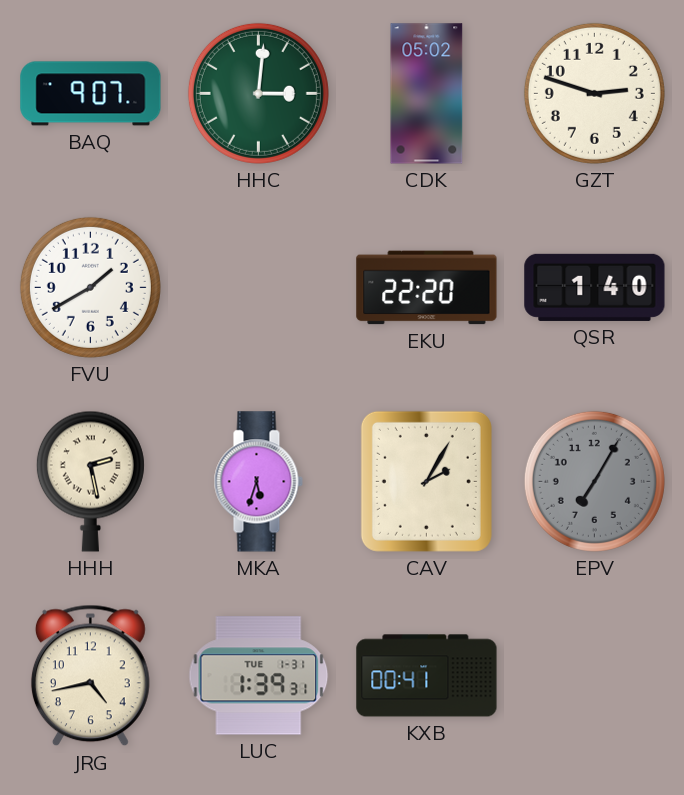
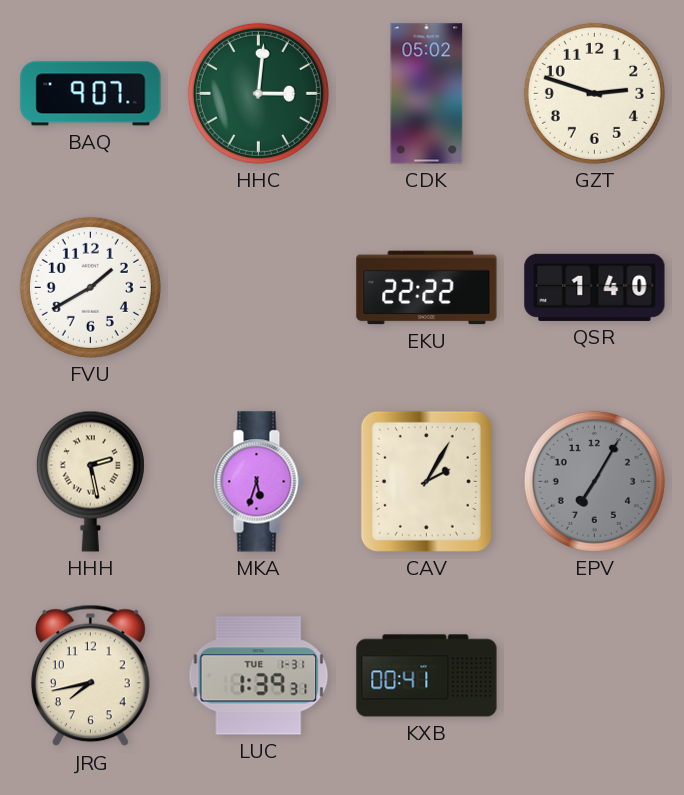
EKU: 22:20 -> 22:22
JRG: 4:43 -> 7:43
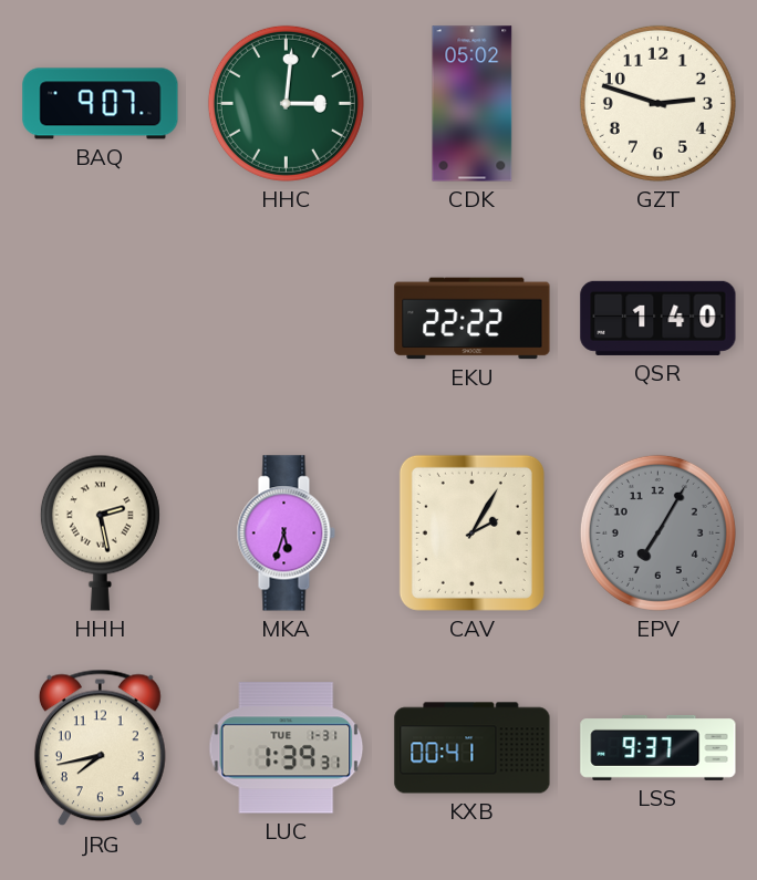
FVU: 1:40 -> none
LSS: none -> 9:37
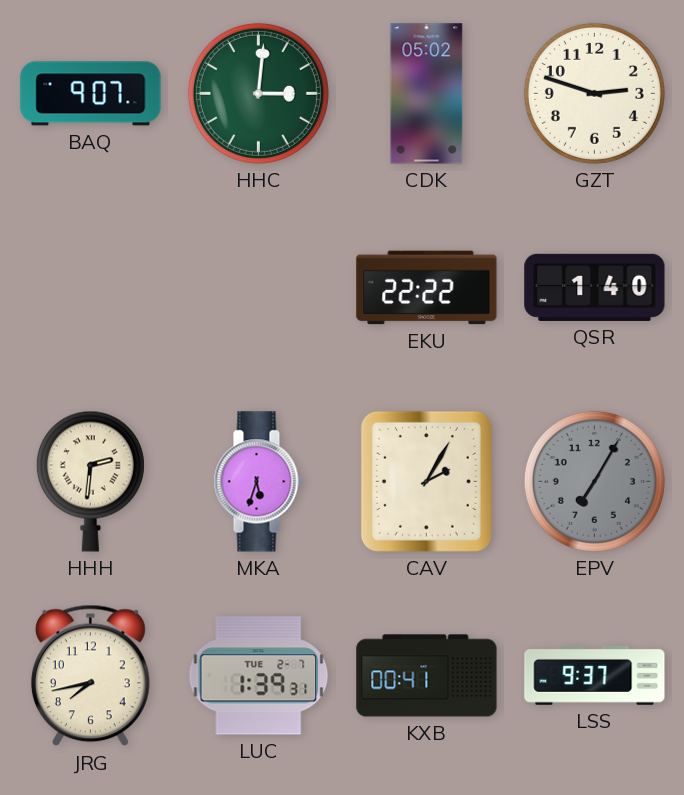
HHH: 2:28 -> 2:31
LUC date: TUE 1-31 -> TUE 2-7
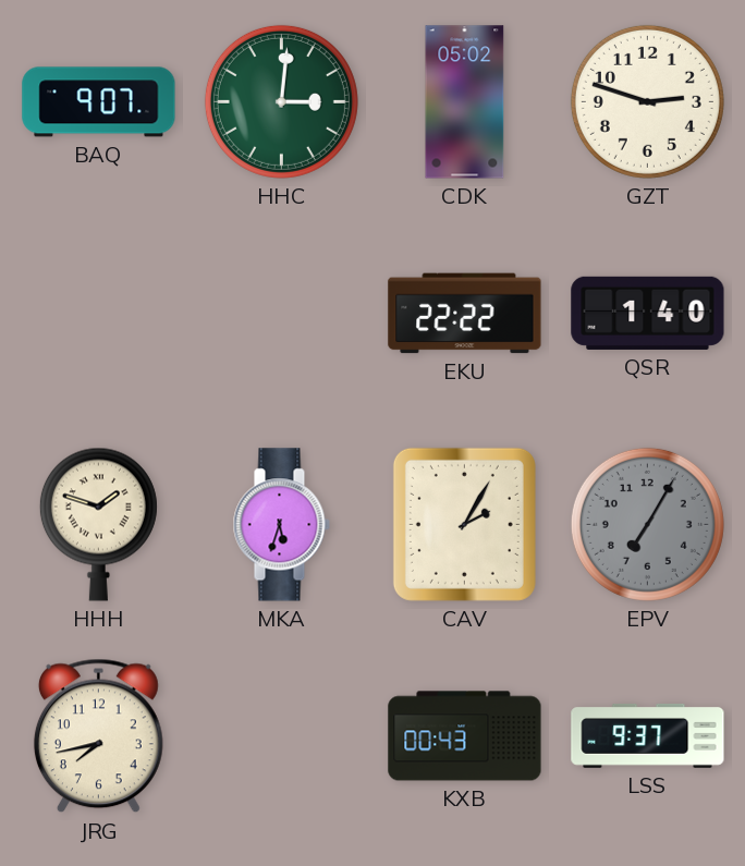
HHH: 2:31 -> 1:48
LUC: 1:39 -> none
KXB: 00:41 -> 00:43
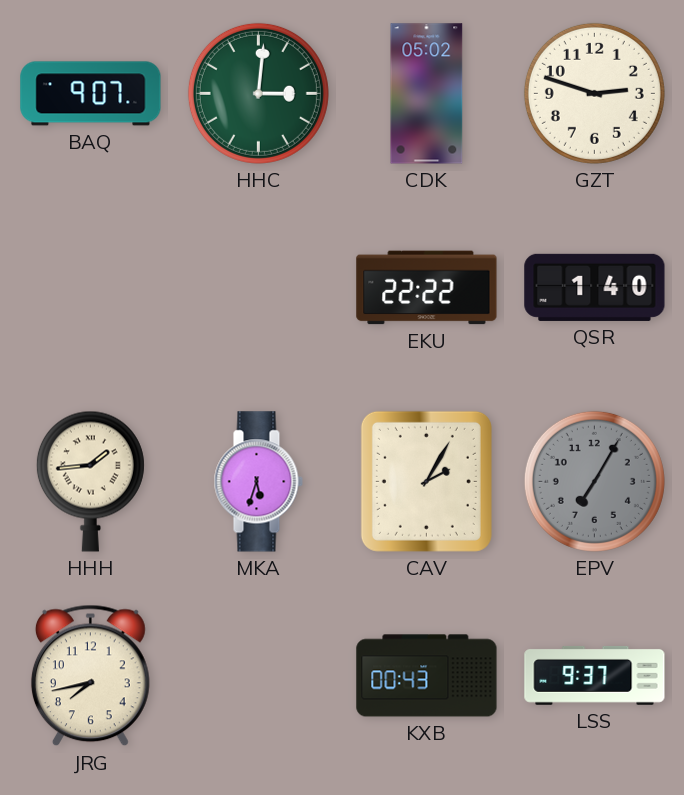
HHH: 1:48 -> 1:44
